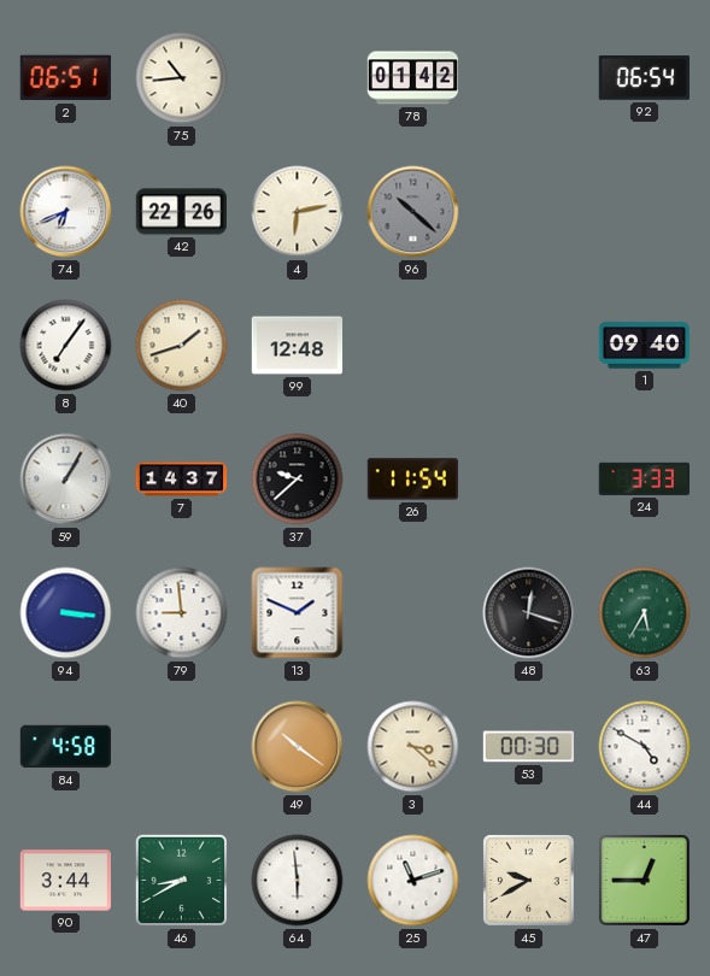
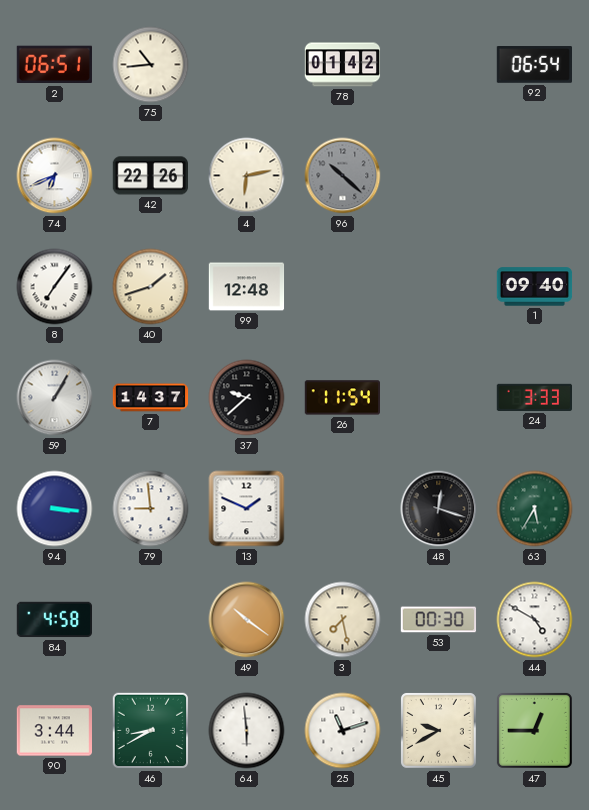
3: 3:22 -> 7:28
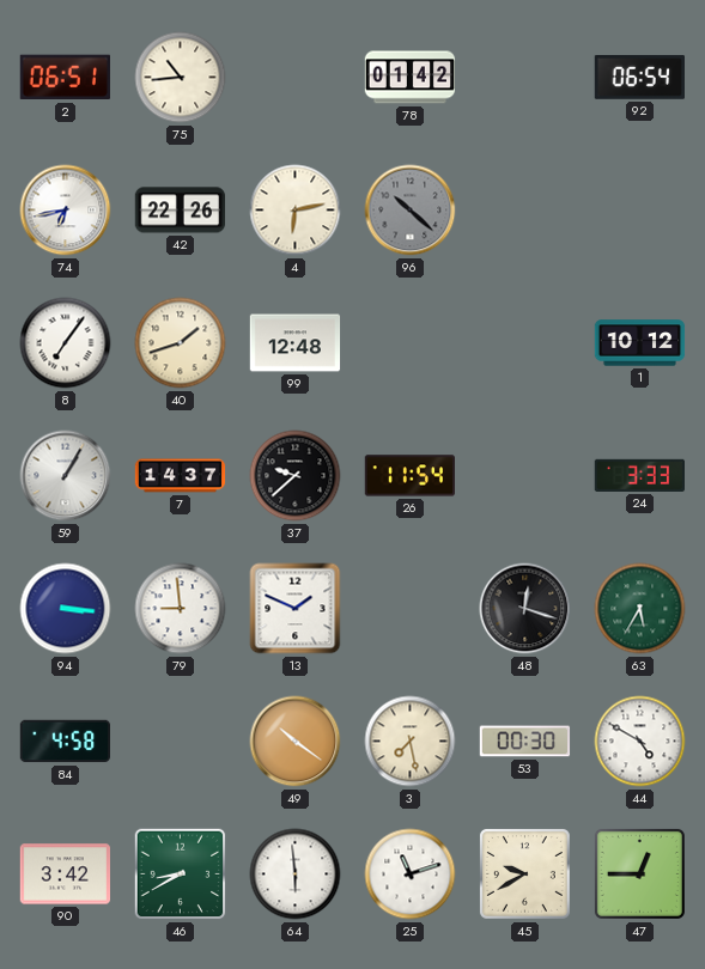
74: 6:41 -> 6:43
1: 09:40 -> 10:12
90: 3:44 -> 3:42
